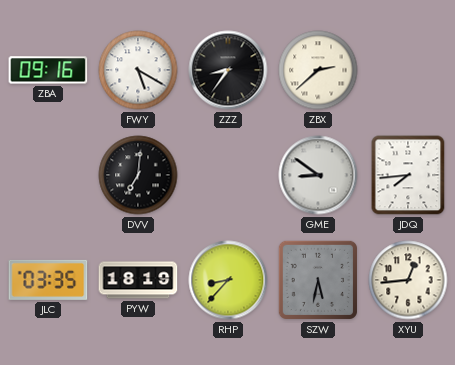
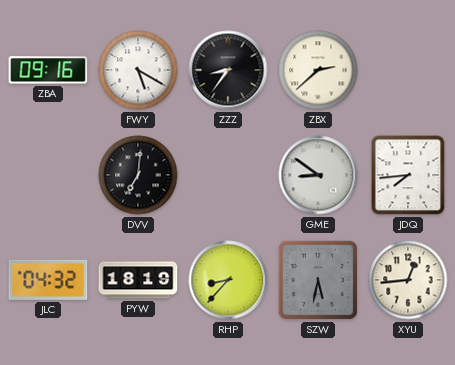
JLC: 03:35 -> 04:32
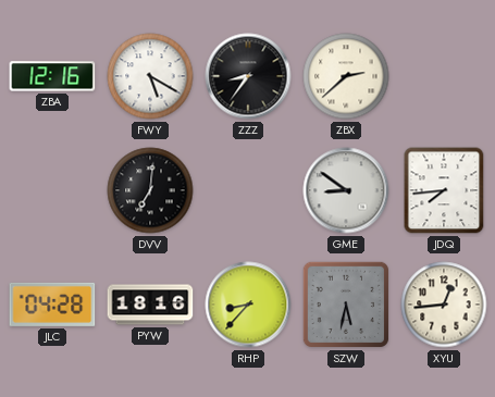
ZBA: 09:16 -> 12:16
JLC: 04:32 -> 04:28
PYW: 18:19 -> 18:16
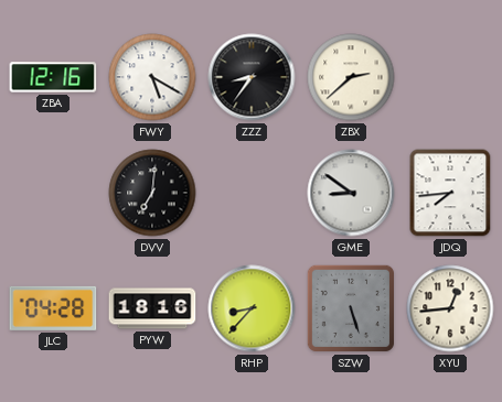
SZW: 5:32 -> 5:27
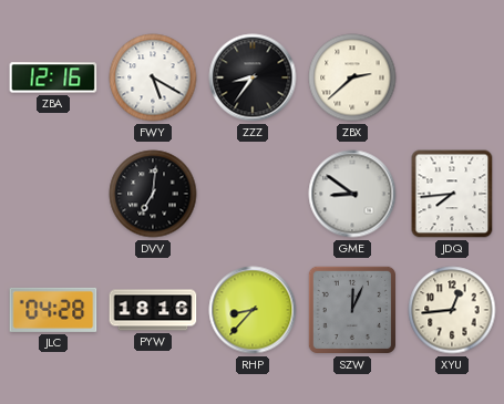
SZW: 5:27 -> 12:04
